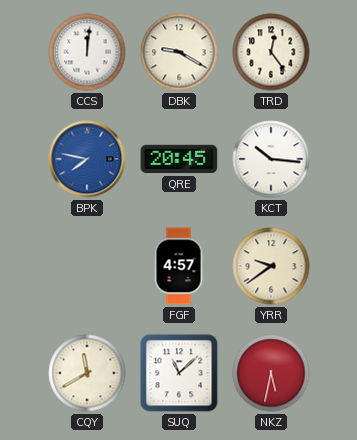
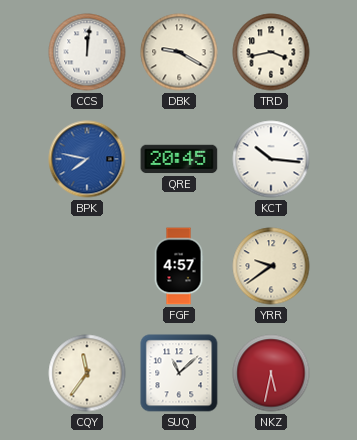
TRD: 12:24 -> 3:43
CQY: 11:40 -> 11:36
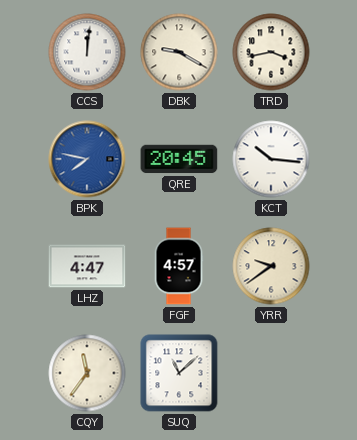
LHZ: none -> 4:47
NKZ: 5:32 -> none
